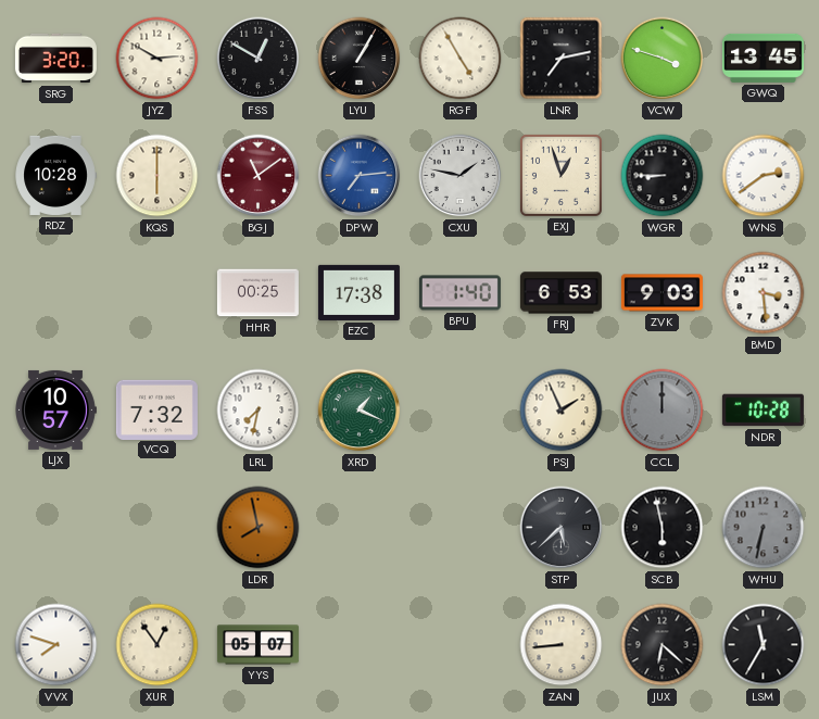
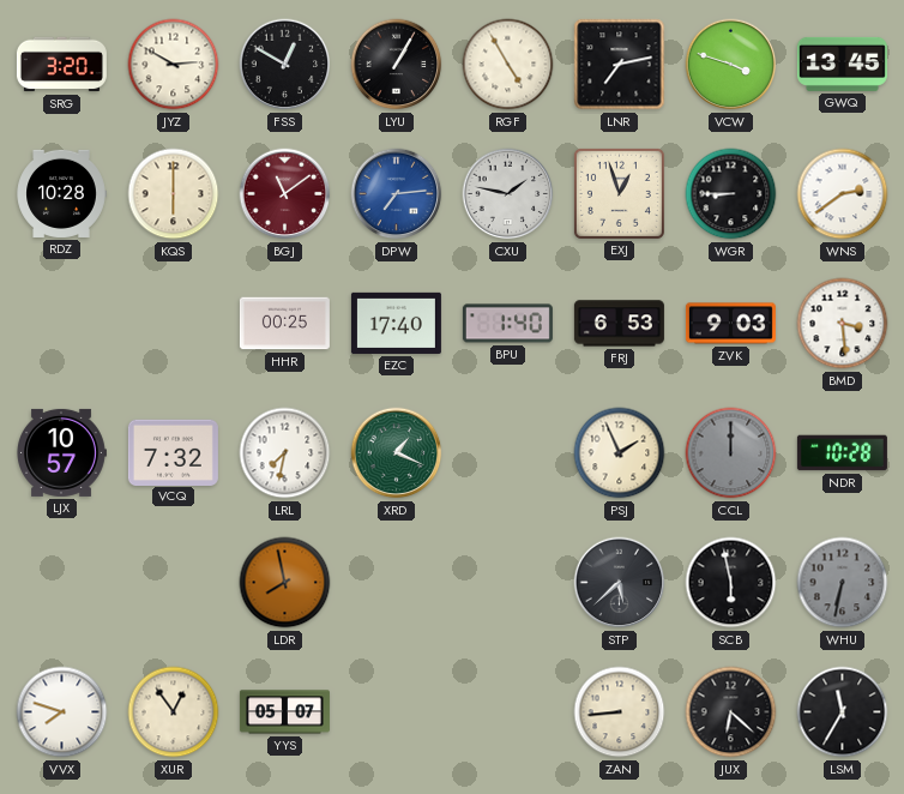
EZC: 17:38 -> 17:40
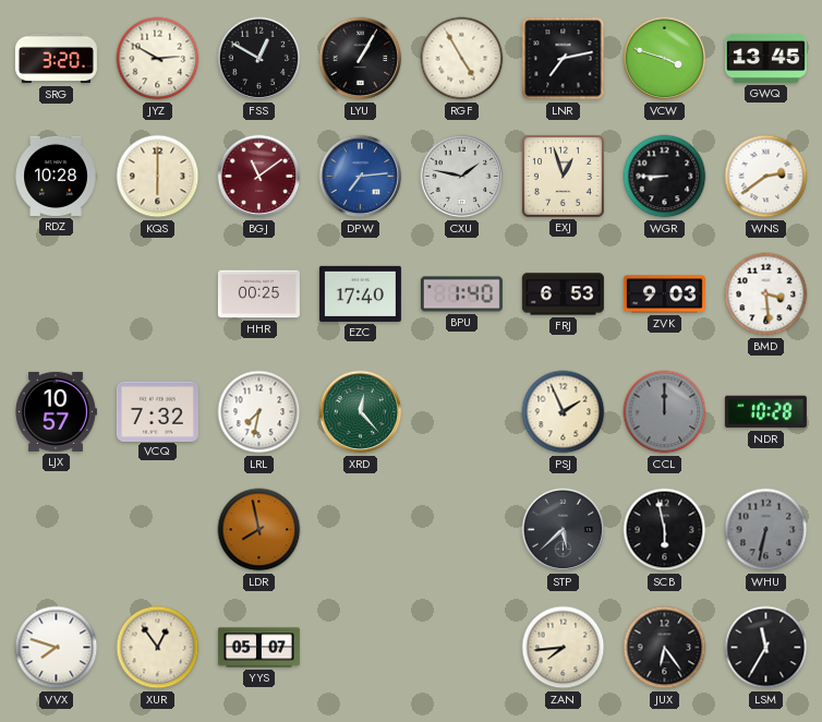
XRD: 1:19 -> 12:23
ZAN: 8:44 -> 7:44
JUX: 6:22 -> 6:24
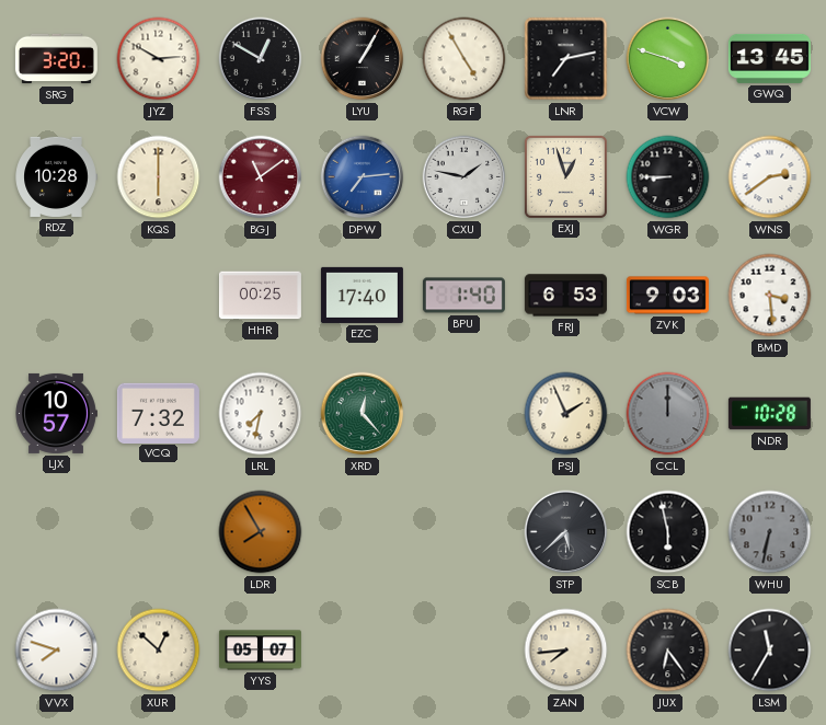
LDR: 7:58 -> 7:55
XUR: 12:54 -> 12:52
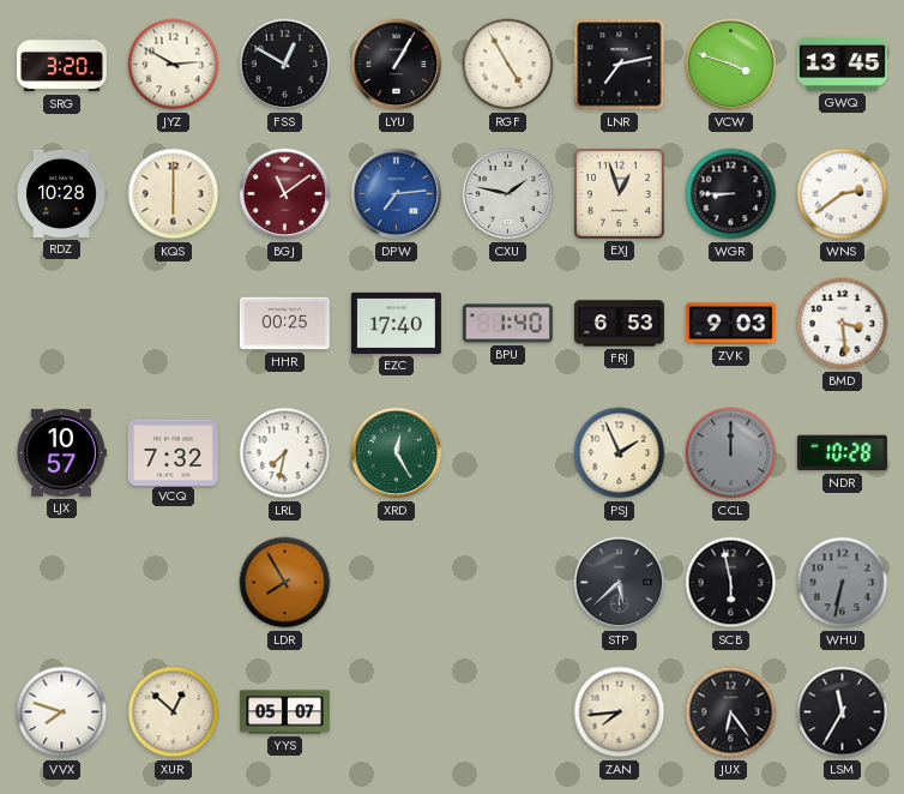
XRD: 12:23 -> 12:25
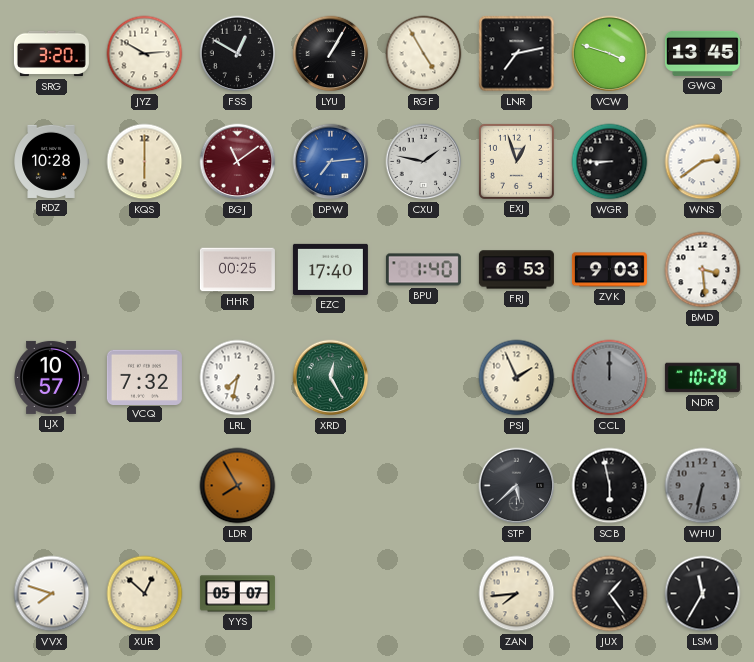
JUX: 6:24 -> 1:24
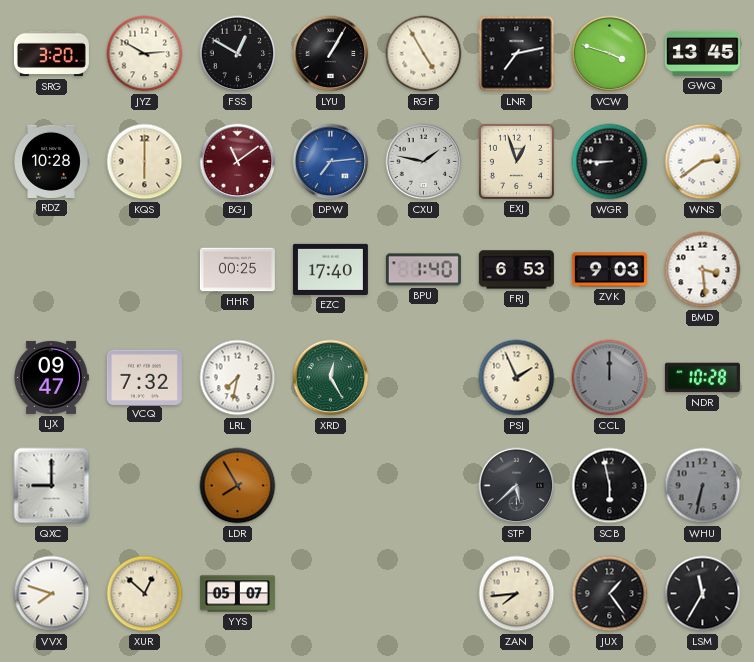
LJX: 10:57 -> 09:47
QXC: none -> 9:00
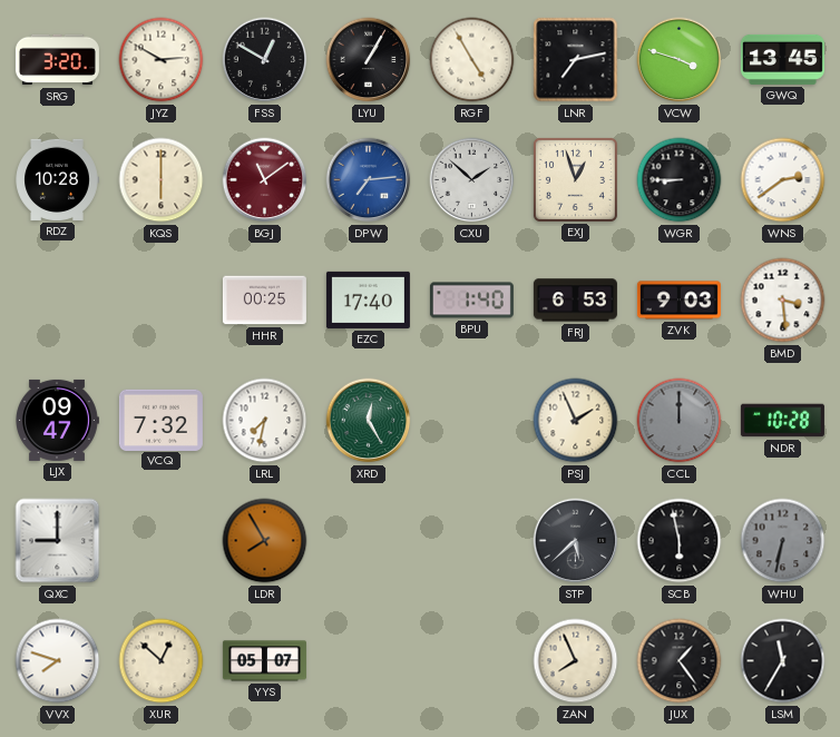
CXU: 1:47 -> 1:52
ZAN: 7:44 -> 7:56
